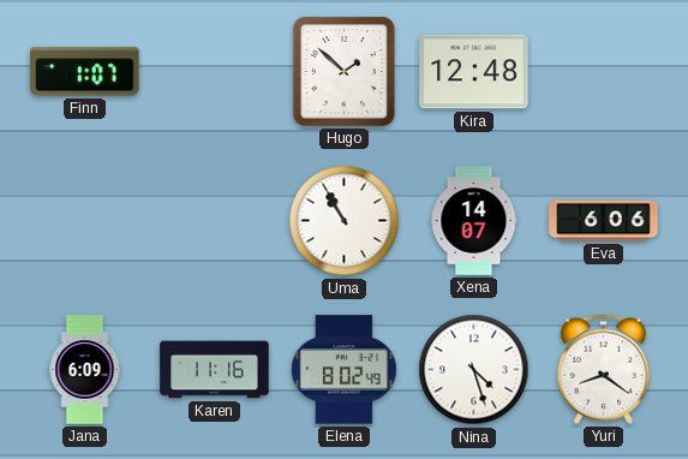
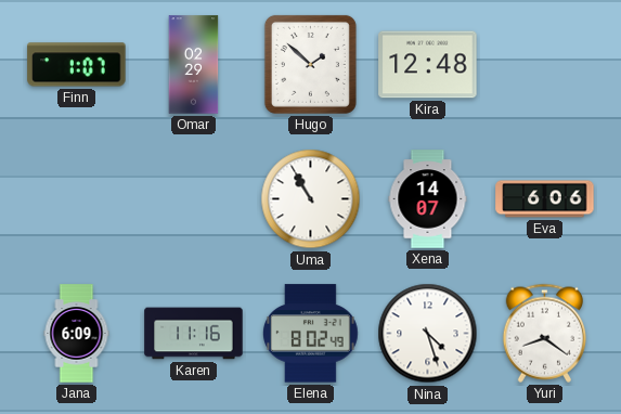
Omar: none -> 02:29
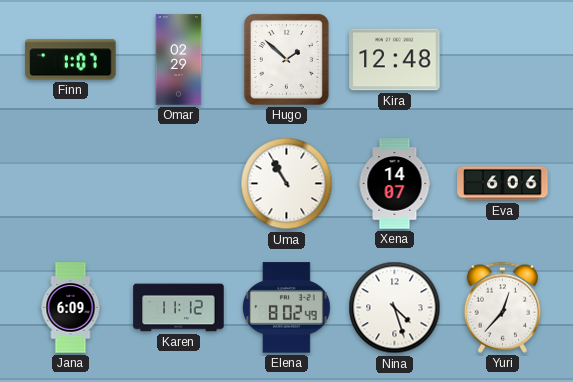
Karen: 11:16 -> 11:12
Yuri: 8:21 -> 12:37
